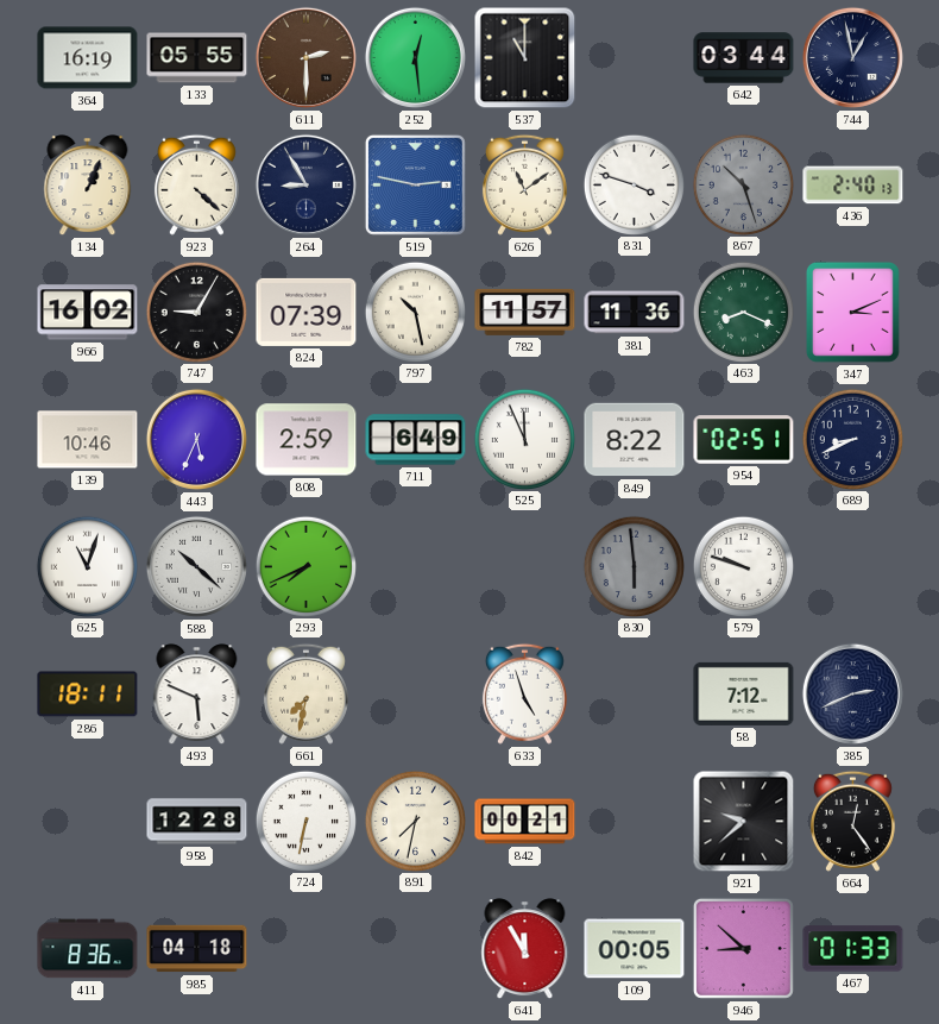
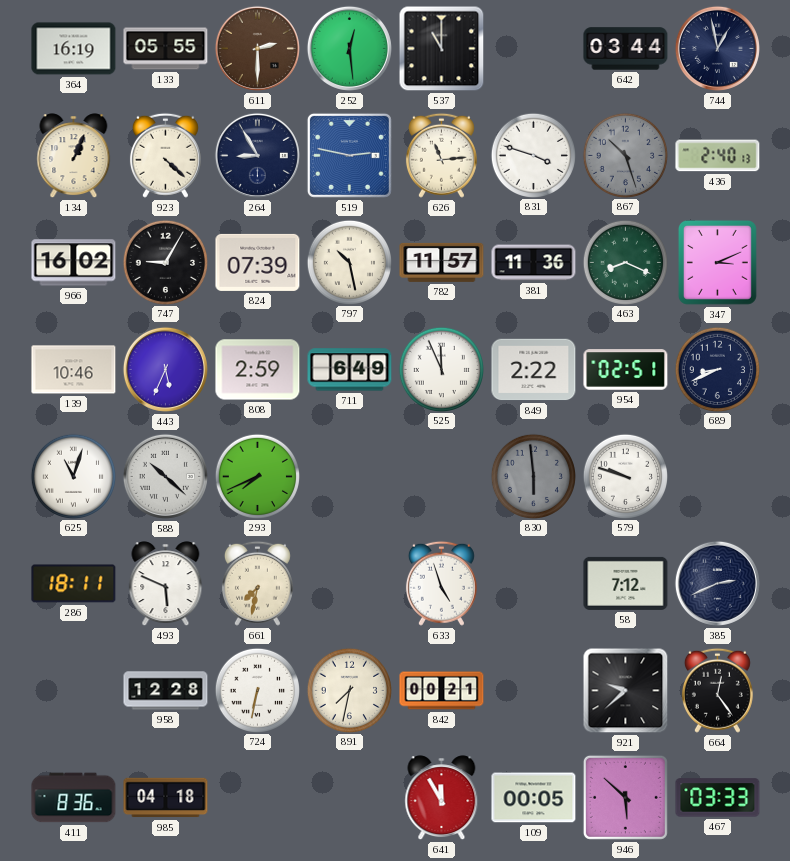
626: 11:09 -> 11:14
849: 8:22 -> 2:22
946: 8:52 -> 5:52
467: 01:33 -> 03:33
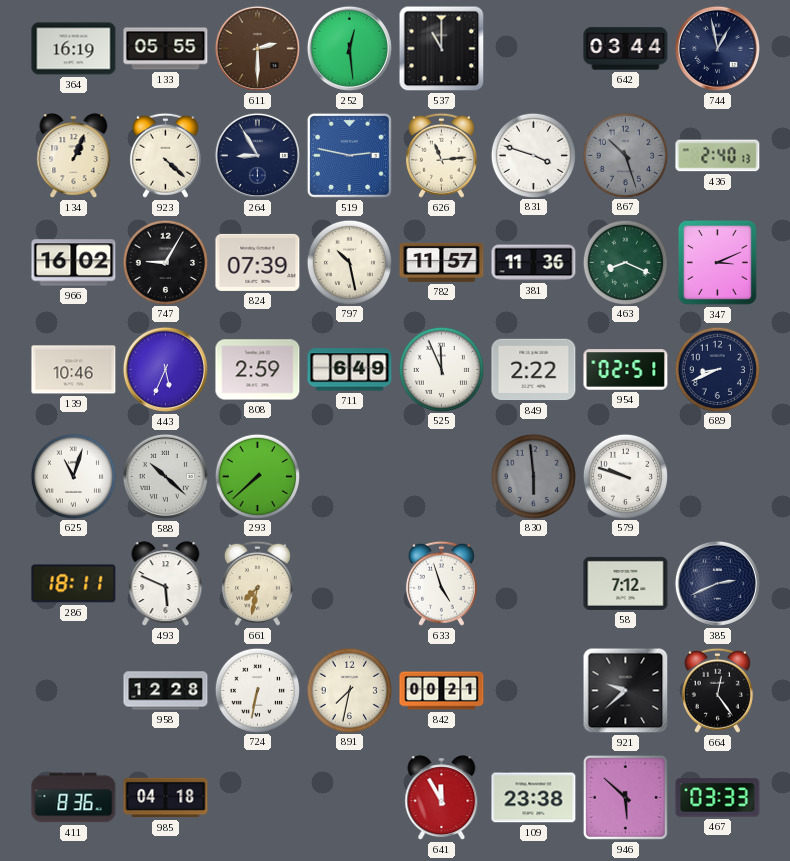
293: 7:41 -> 7:38
109: 00:05 -> 23:38
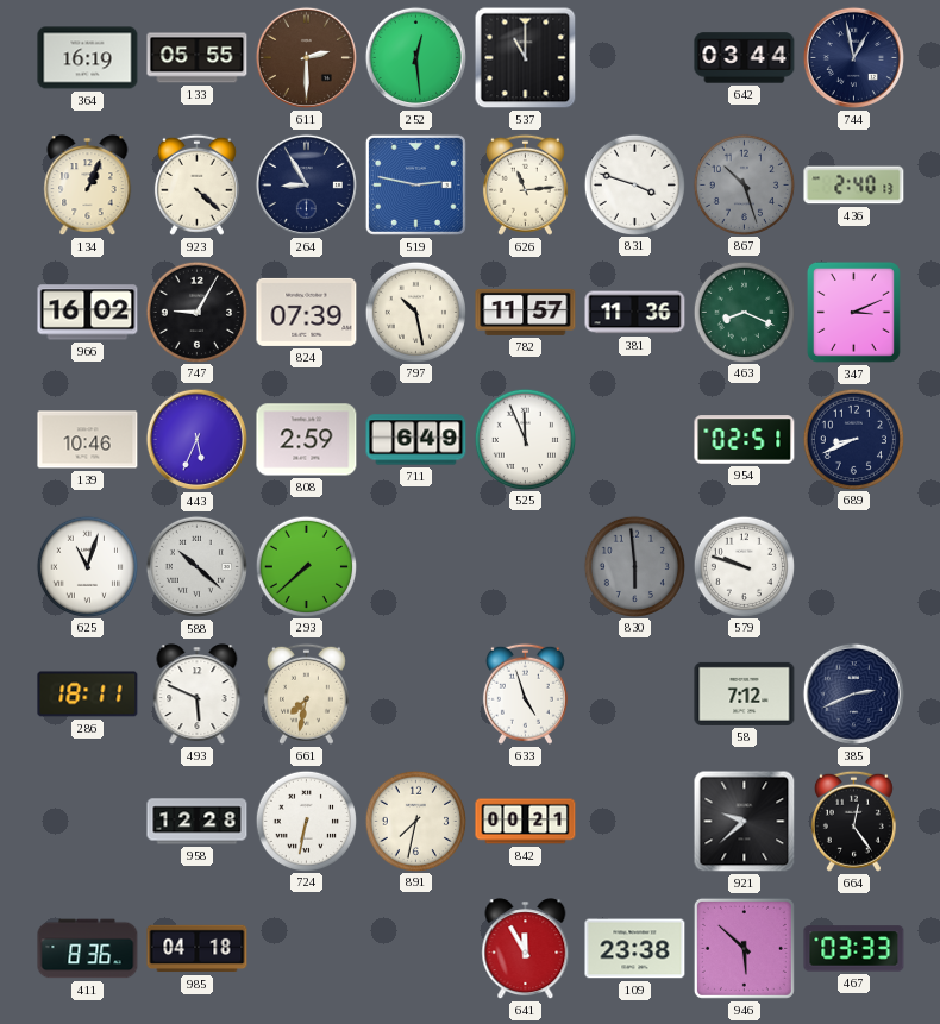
849: 2:22 -> none
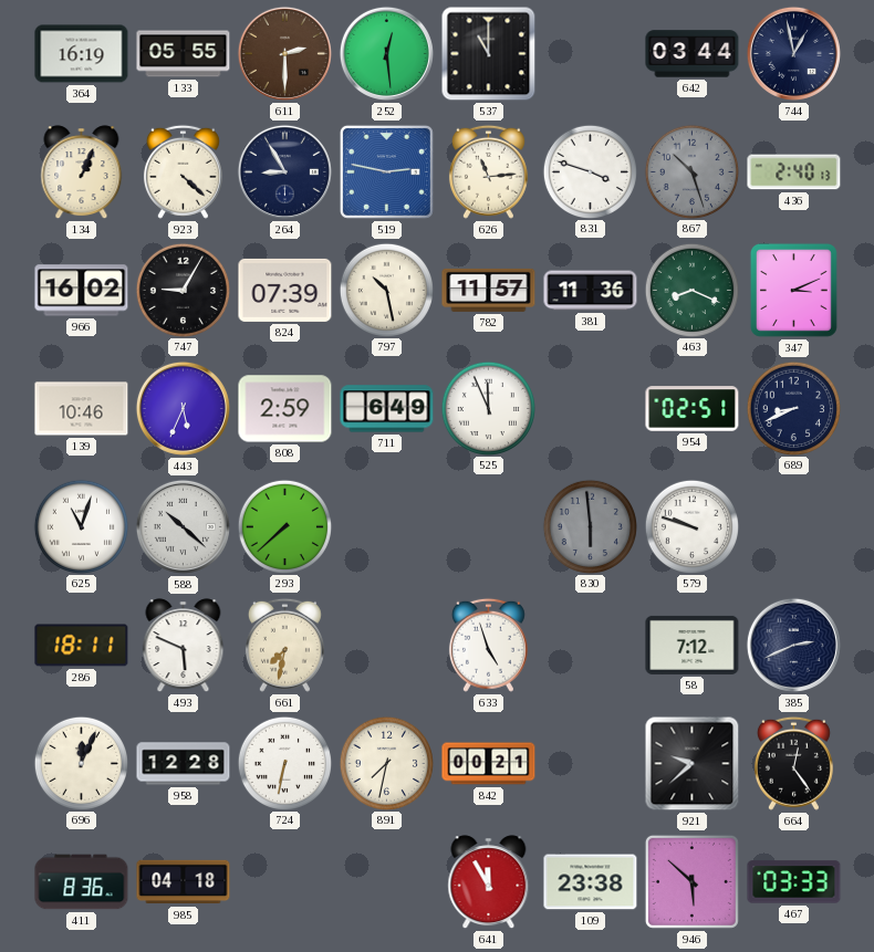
696: none -> 12:04
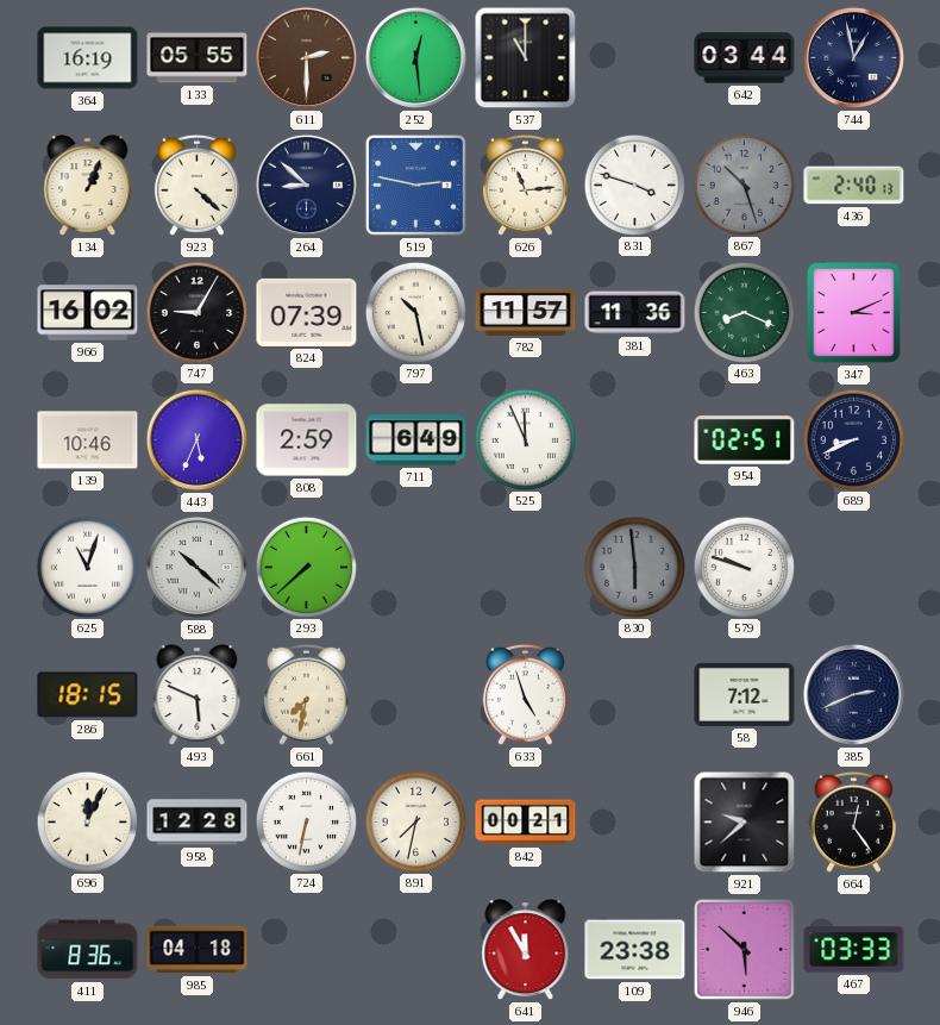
264: 8:55 -> 8:52
286: 18:11 -> 18:15
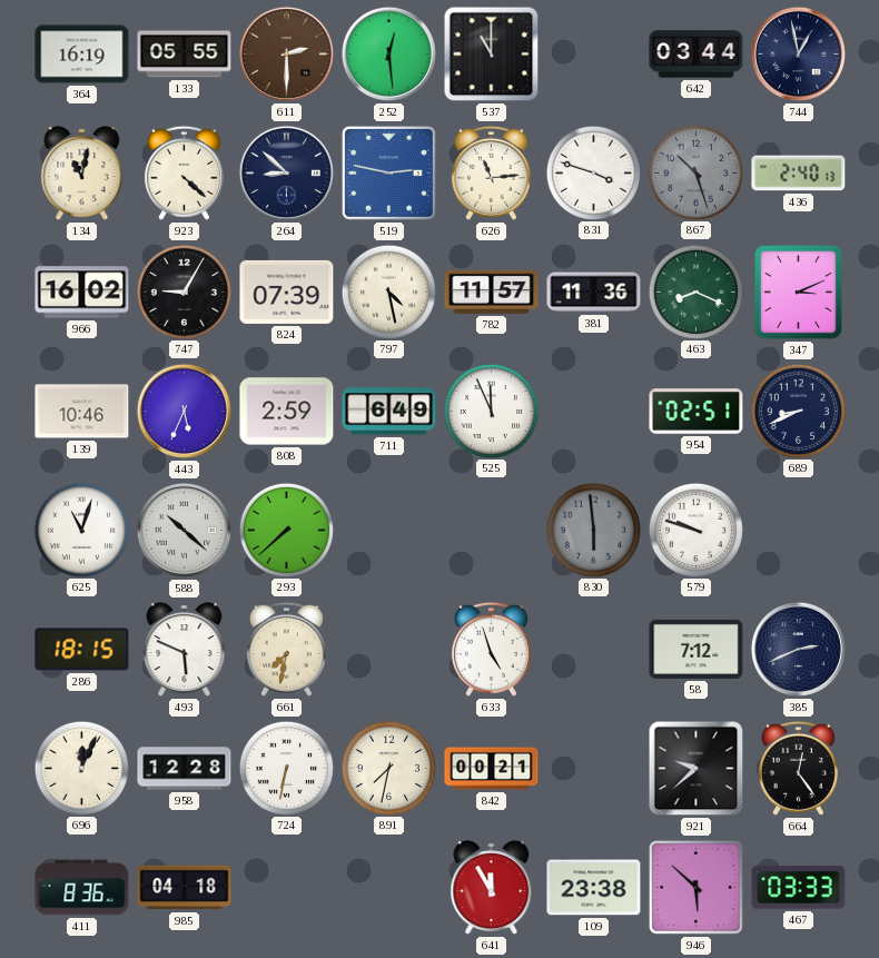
134: 1:04 -> 11:02
797: 10:28 -> 4:28
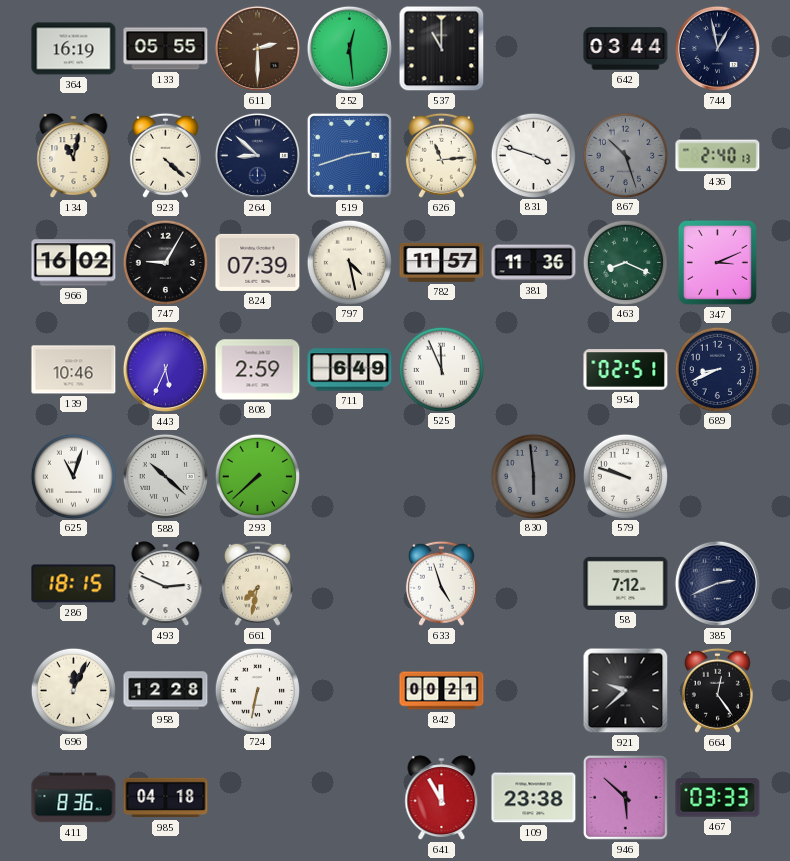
519: 2:47 -> 2:42
493: 5:49 -> 2:49
891: 7:32 -> none
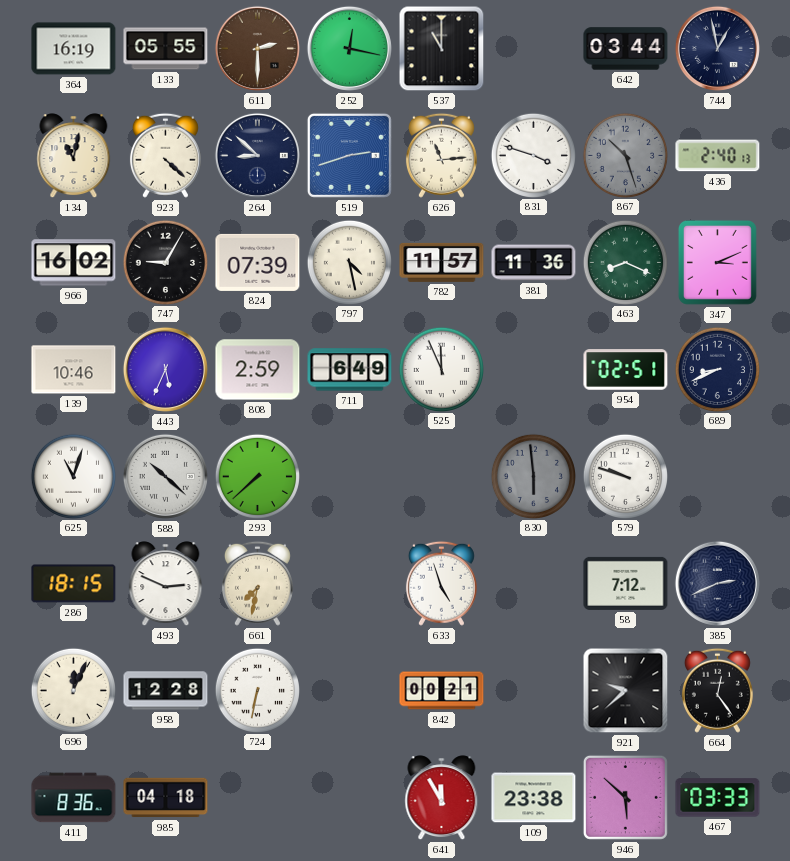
252: 12:29 -> 12:17
